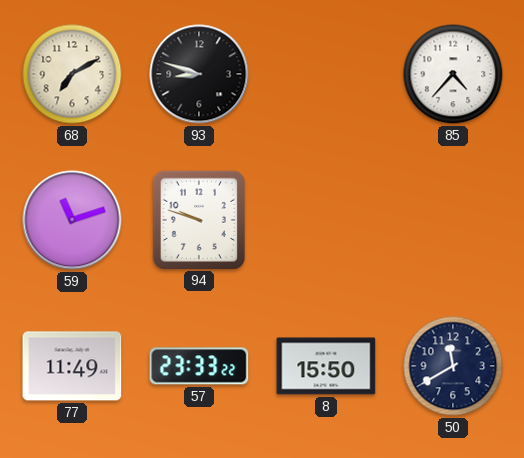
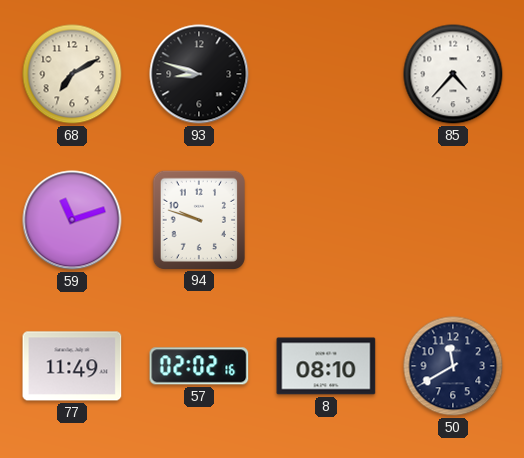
57: 23:33 -> 02:02
8: 15:50 -> 08:10
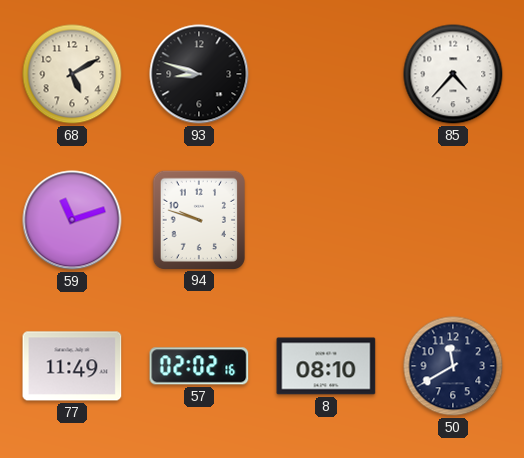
68: 7:10 -> 5:10
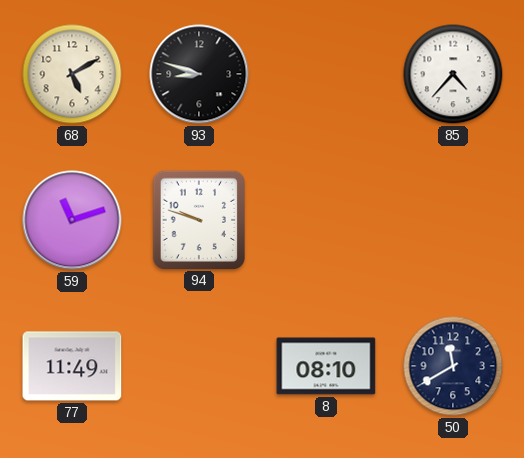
57: 02:02 -> none
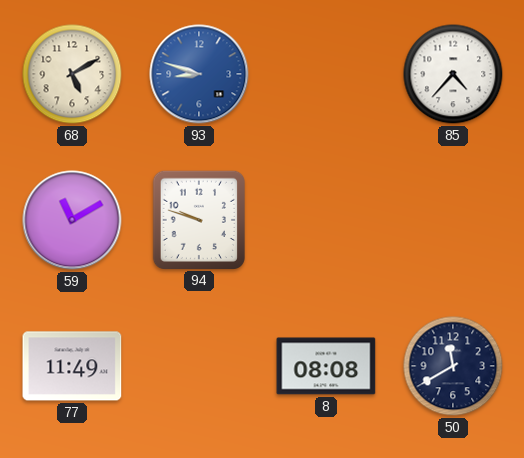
93 dial: black -> blue
59: 11:12 -> 11:10
8: 08:10 -> 08:08
